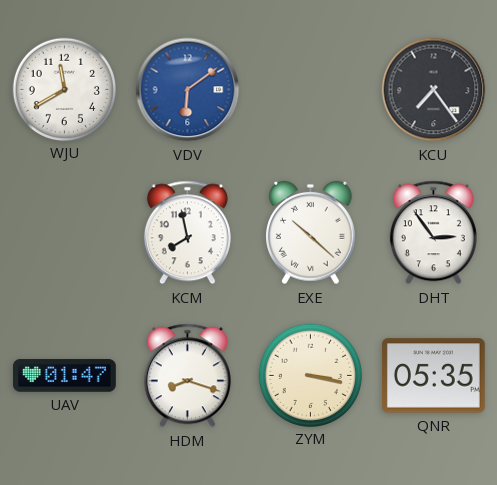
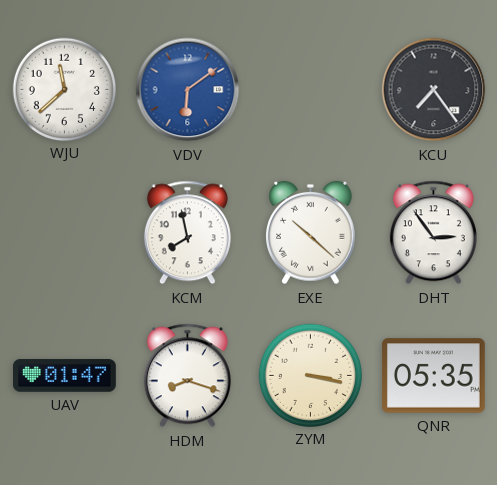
WJU: 11:40 -> 11:38
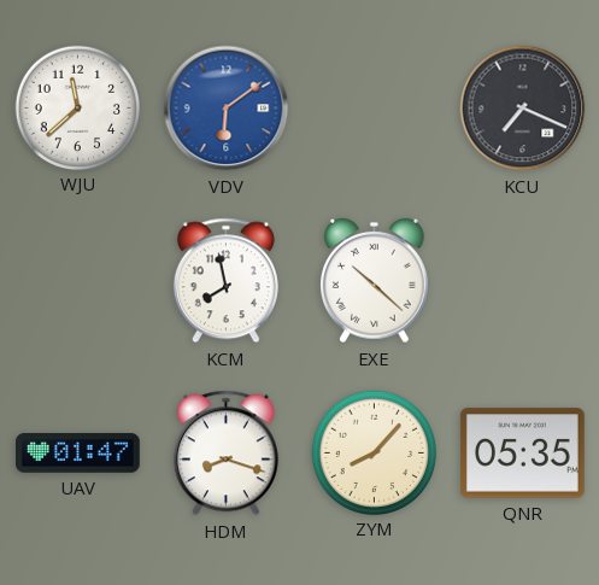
KCU: 7:24 -> 7:19
DHT: 2:54 -> none
ZYM: 3:17 -> 8:07
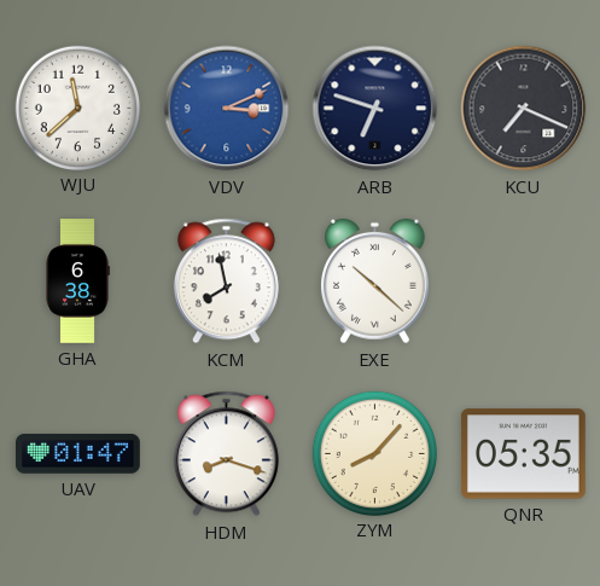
VDV: 6:09 -> 3:11
ARB: none -> 6:48
GHA: none -> 6:38
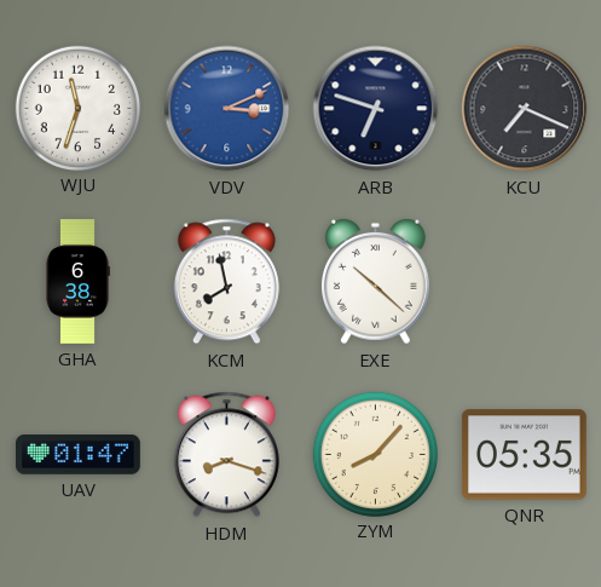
WJU: 11:38 -> 11:33
